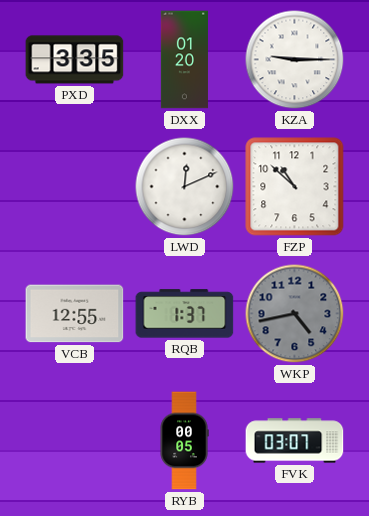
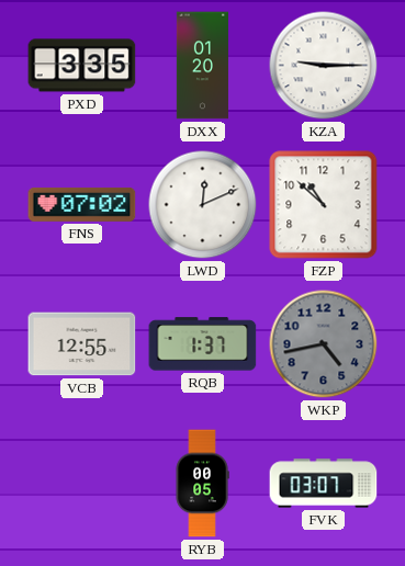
FNS: none -> 07:02
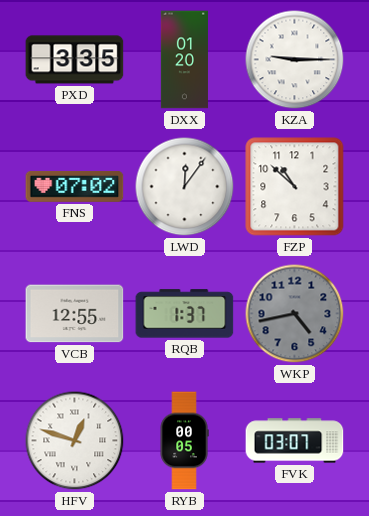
LWD: 12:11 -> 12:06
HFV: none -> 12:48
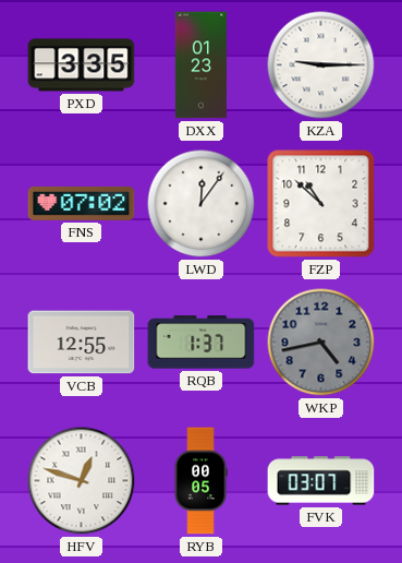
DXX: 01:20 -> 01:23
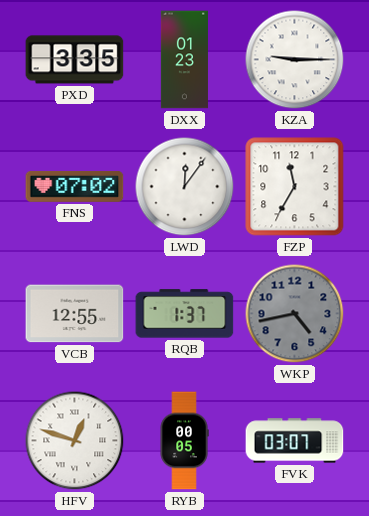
FZP: 10:52 -> 11:35
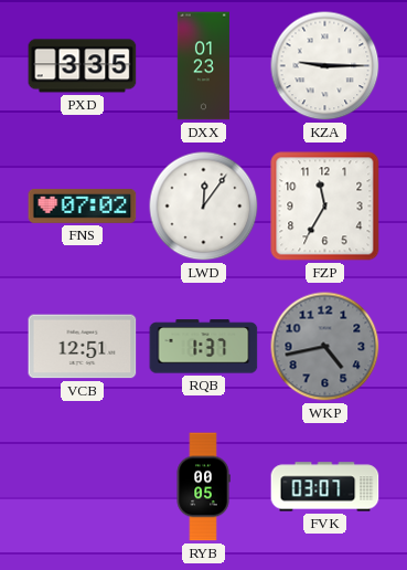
VCB: 12:55 -> 12:51
HFV: 12:48 -> none
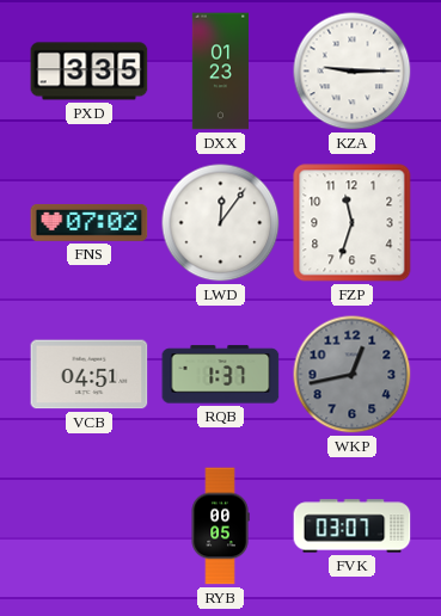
FZP: 11:35 -> 11:33
VCB: 12:51 -> 04:51
WKP: 4:43 -> 12:43
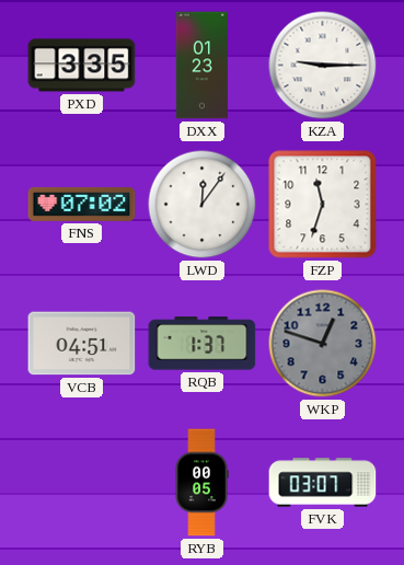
WKP: 12:43 -> 12:48
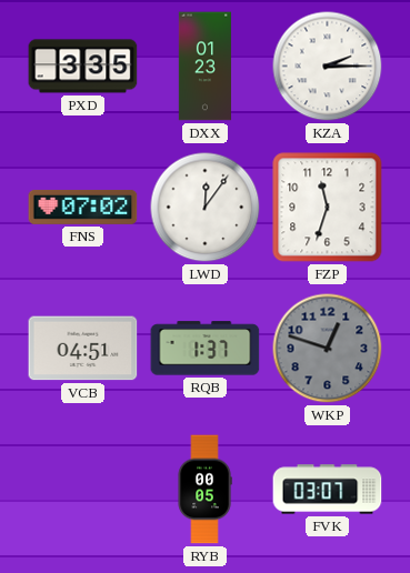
KZA: 9:15 -> 2:15
